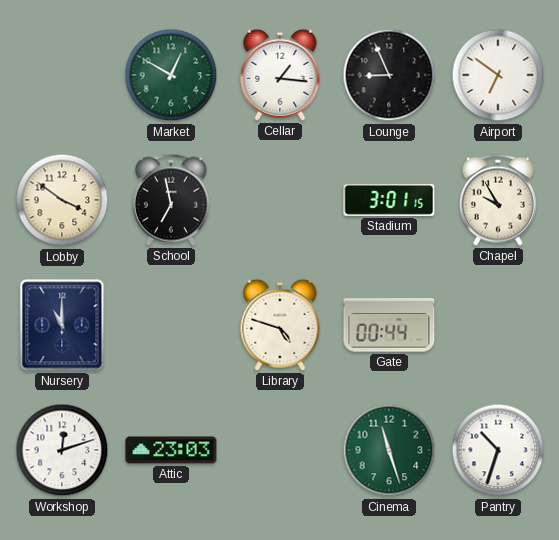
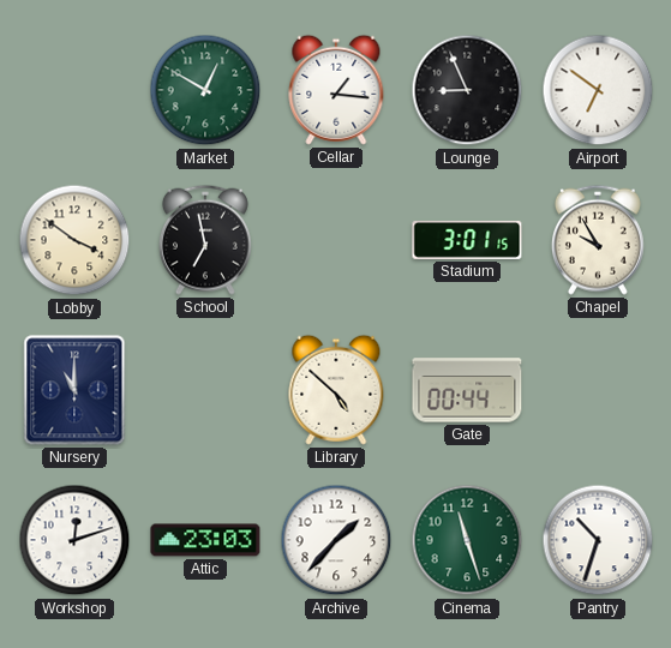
Library: 4:48 -> 4:52
Archive: none -> 1:37
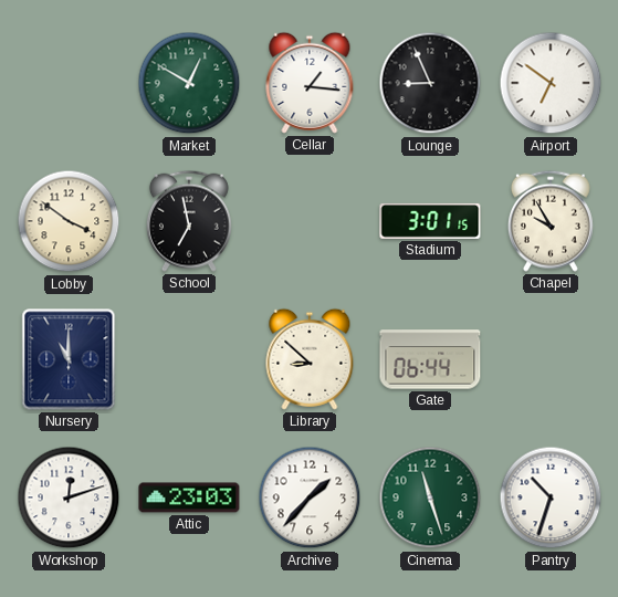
Library: 4:52 -> 8:52
Gate: 00:44 -> 06:44
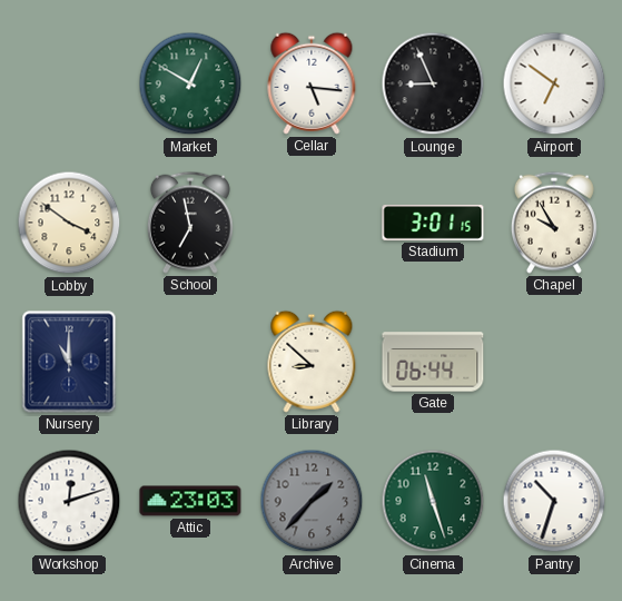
Cellar: 1:16 -> 5:16
Archive dial: white -> grey
